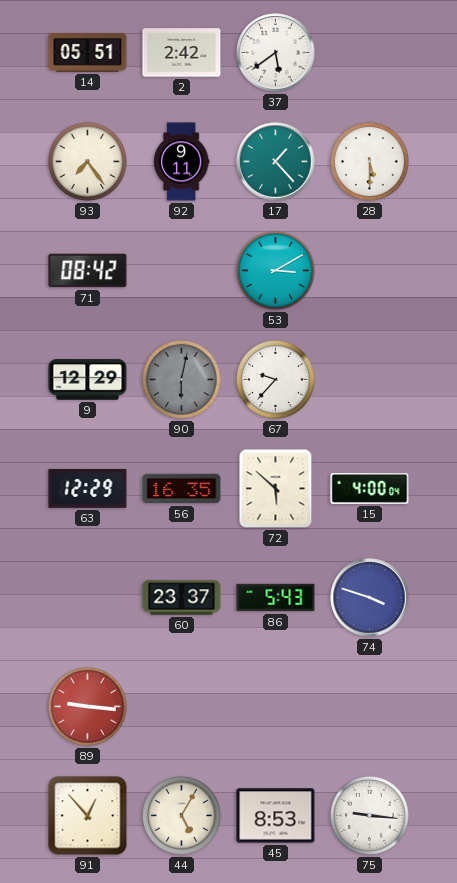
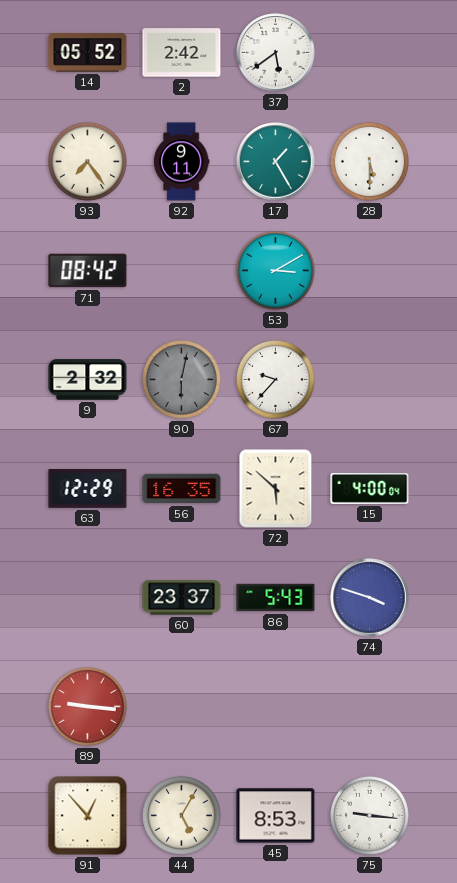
14: 05:51 -> 05:52
17: 1:23 -> 1:25
9: 12:29 -> 2:32
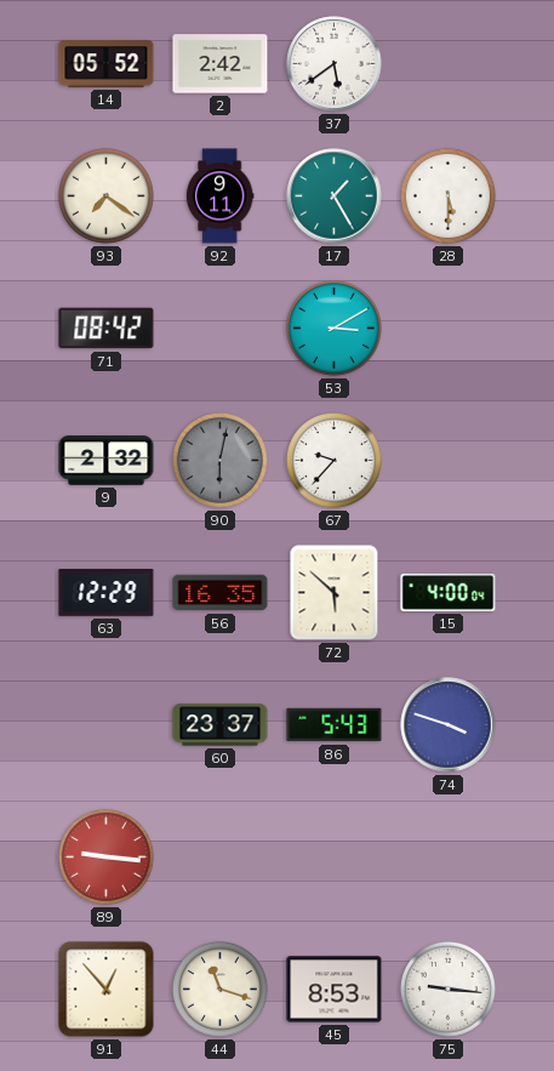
93: 7:24 -> 7:21
44: 5:05 -> 11:18
